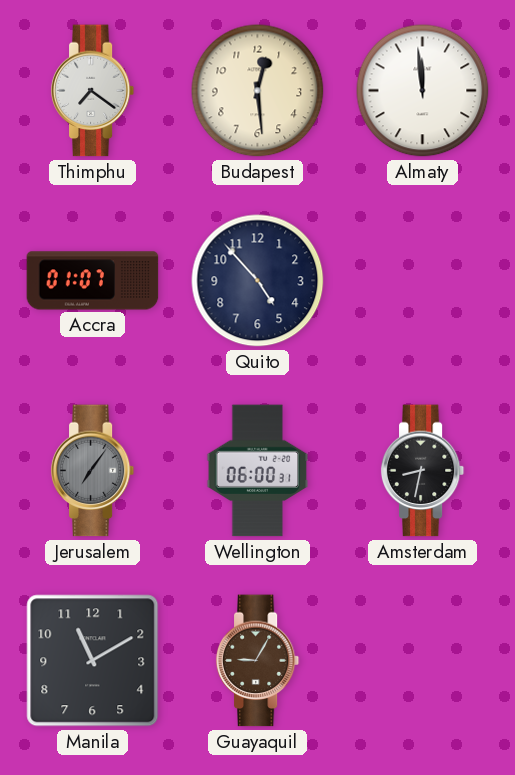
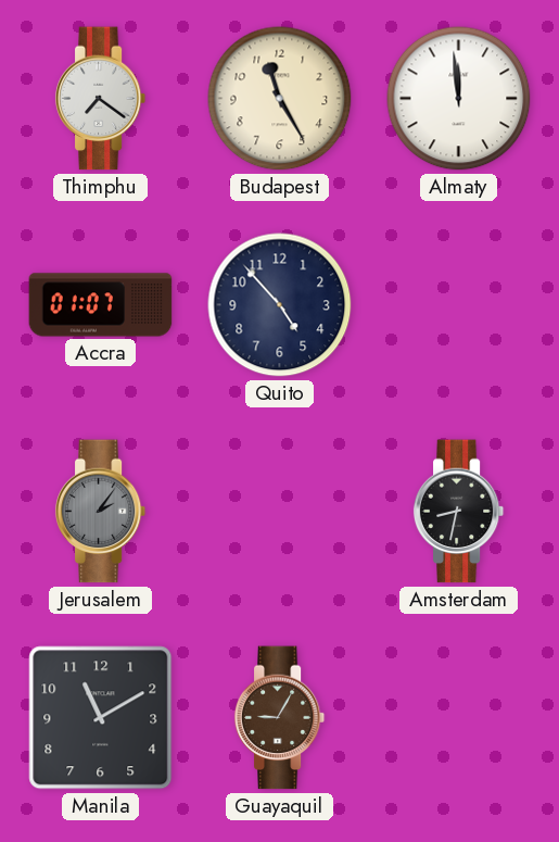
Budapest: 12:29 -> 11:25
Jerusalem: 7:06 -> 2:06
Wellington: 06:00 -> none
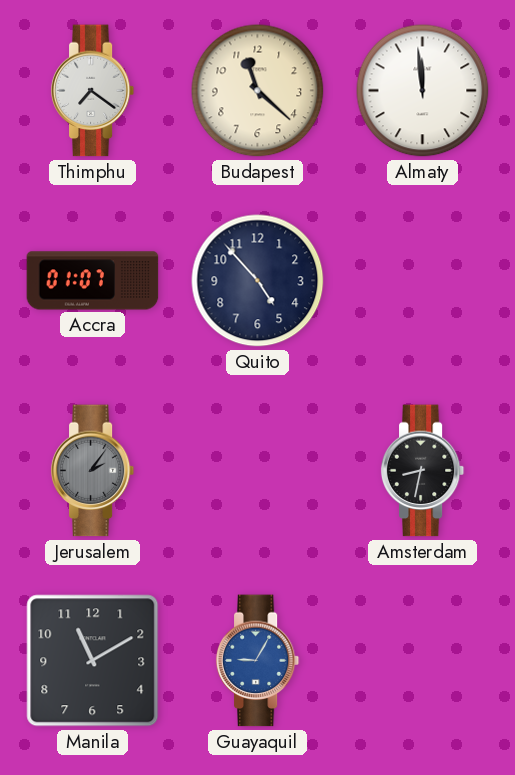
Budapest: 11:25 -> 11:22
Guayaquil dial: brown -> blue
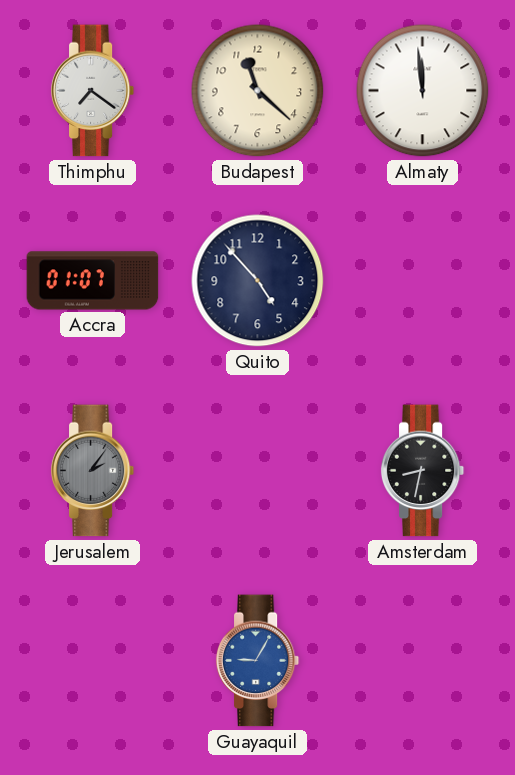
Manila: 11:10 -> none
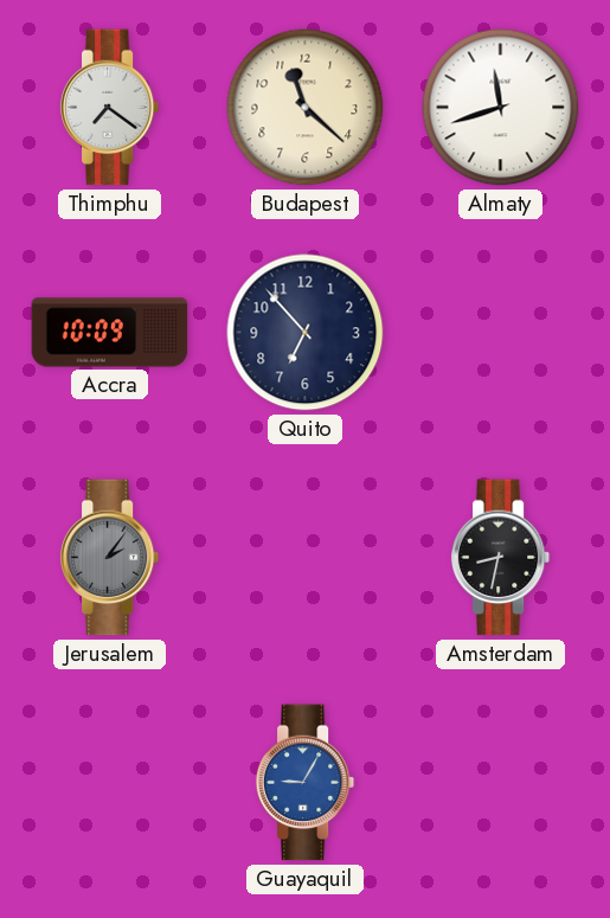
Almaty: 11:59 -> 11:42
Accra: 01:07 -> 10:09
Quito: 4:53 -> 6:53
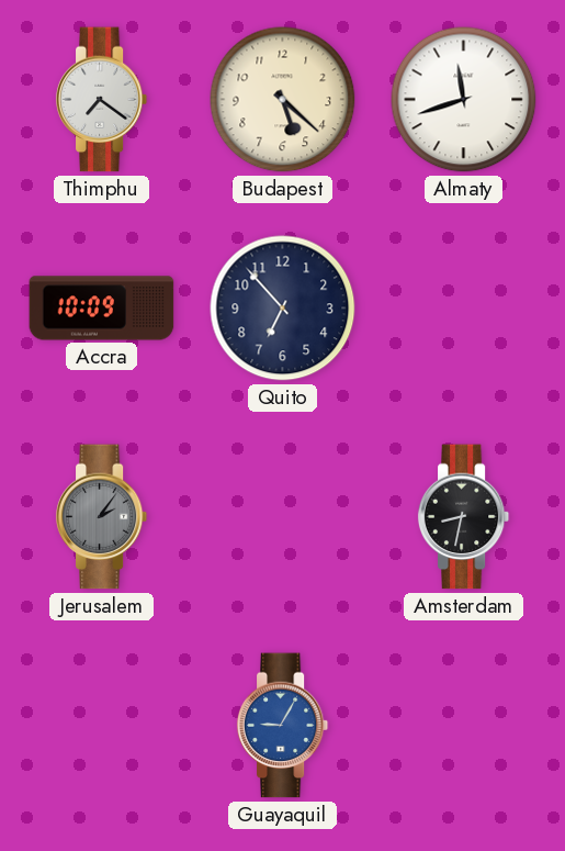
Budapest: 11:22 -> 5:22
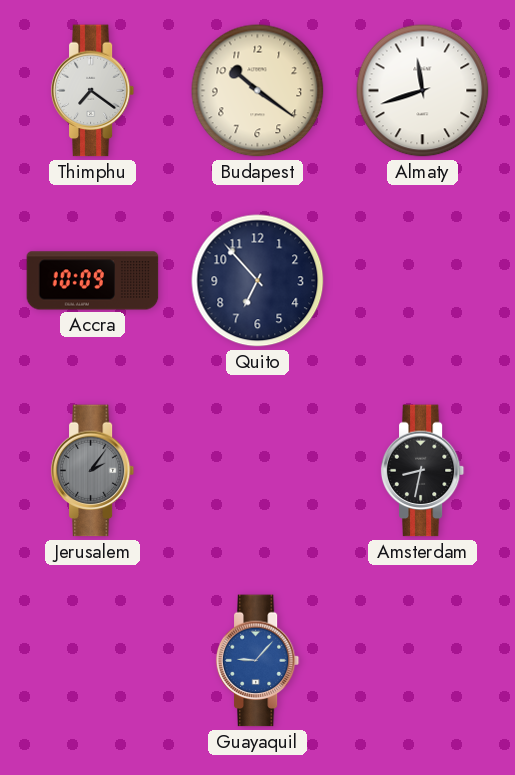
Budapest: 5:22 -> 10:21
Guayaquil: 9:05 -> 9:07
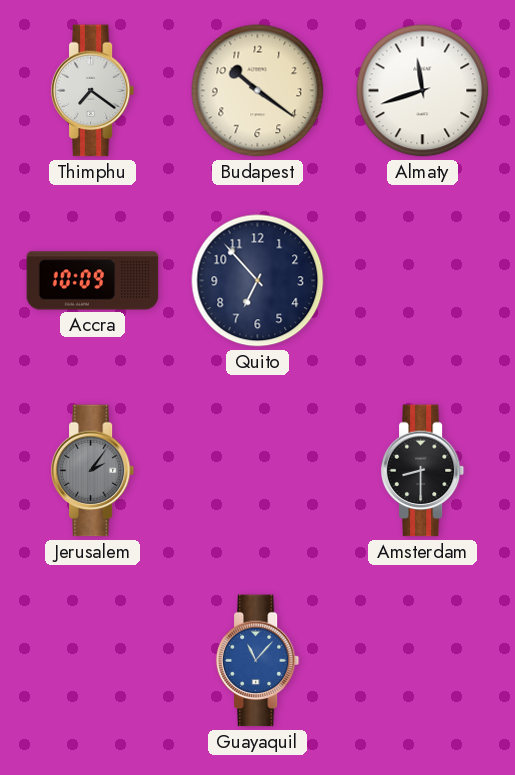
Amsterdam: 8:32 -> 8:30
Guayaquil: 9:07 -> 11:07
